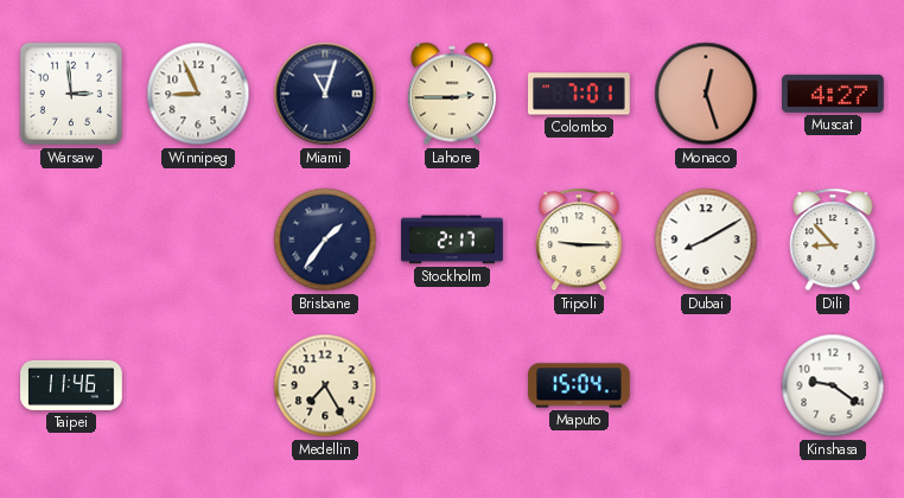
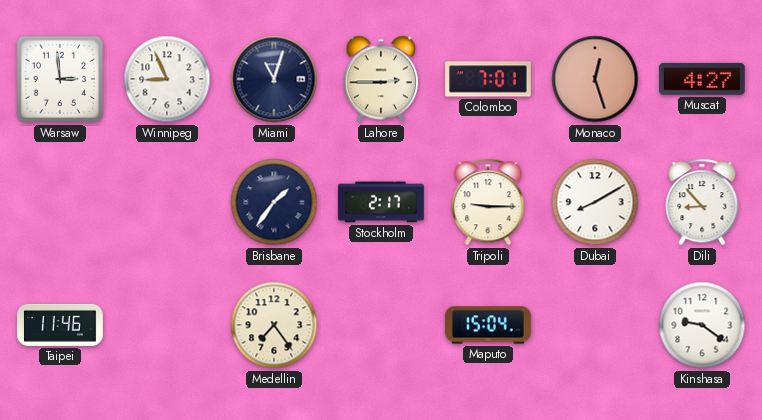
Medellin: 7:25 -> 7:24
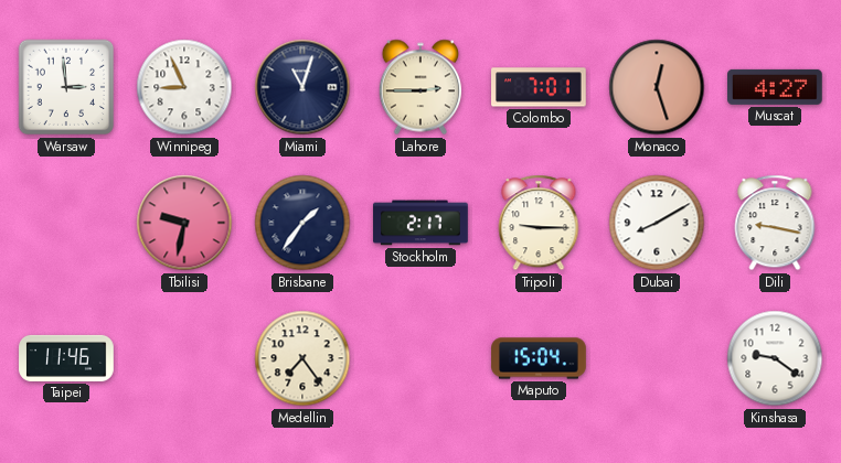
Tbilisi: none -> 9:32
Dili: 8:53 -> 9:17
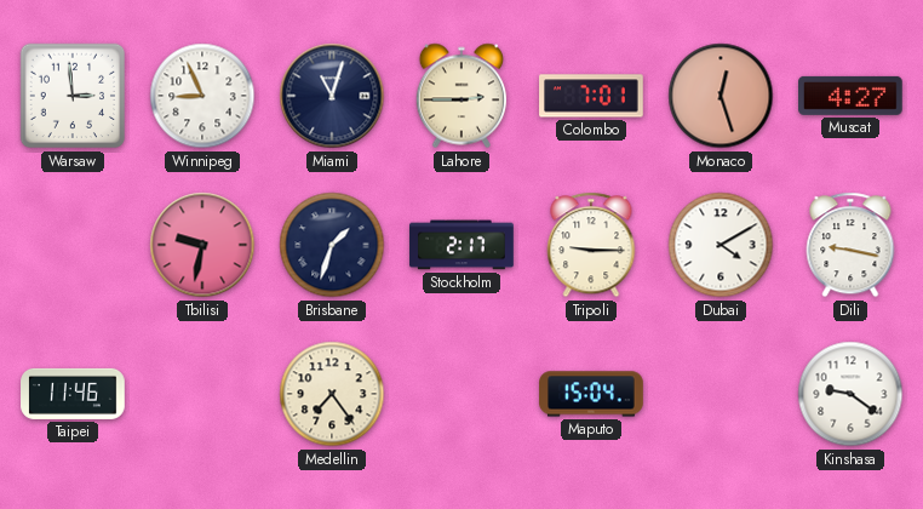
Brisbane: 1:36 -> 1:33
Dubai: 8:10 -> 4:10
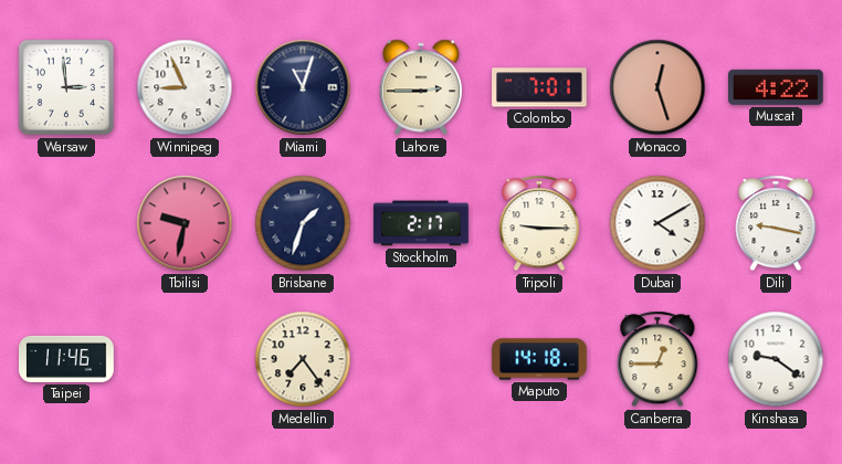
Muscat: 4:27 -> 4:22
Maputo: 15:04 -> 14:18
Canberra: none -> 12:45
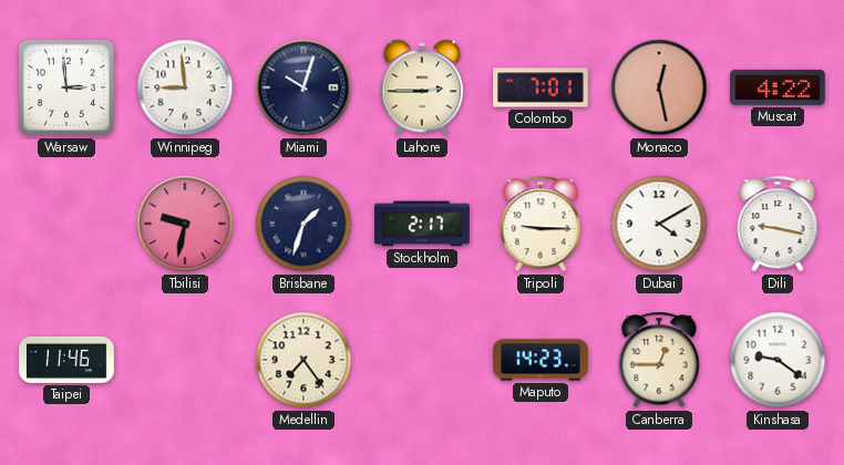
Winnipeg: 8:56 -> 8:59
Miami: 11:03 -> 10:03
Monaco: 12:27 -> 12:28
Maputo: 14:18 -> 14:23
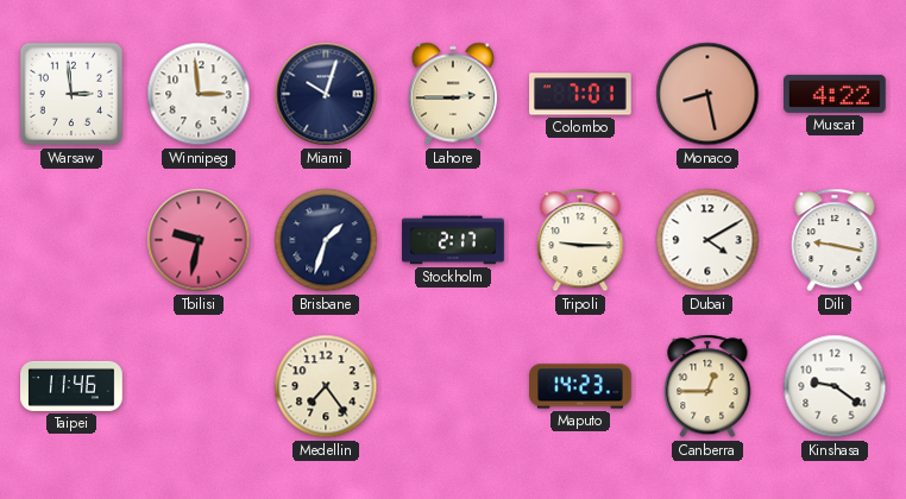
Winnipeg: 8:59 -> 2:59
Monaco: 12:28 -> 8:28
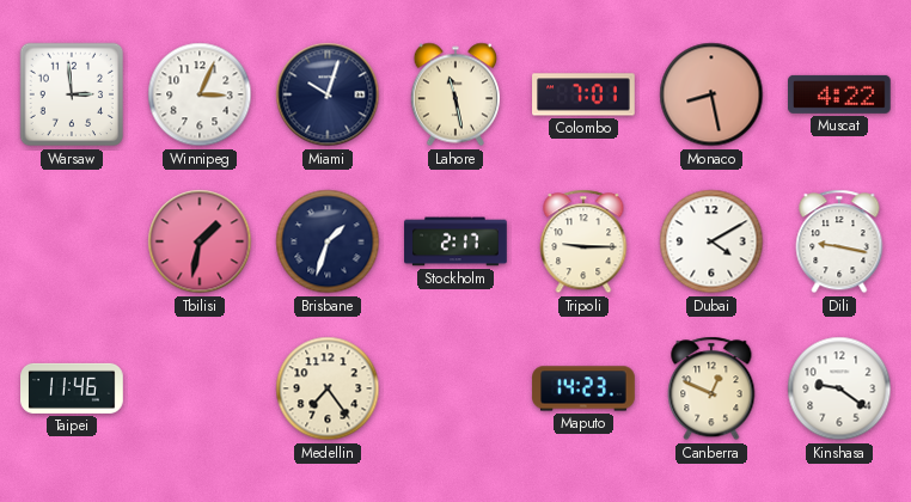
Winnipeg: 2:59 -> 3:04
Lahore: 2:45 -> 11:28
Tbilisi: 9:32 -> 1:32
Canberra: 12:45 -> 12:49
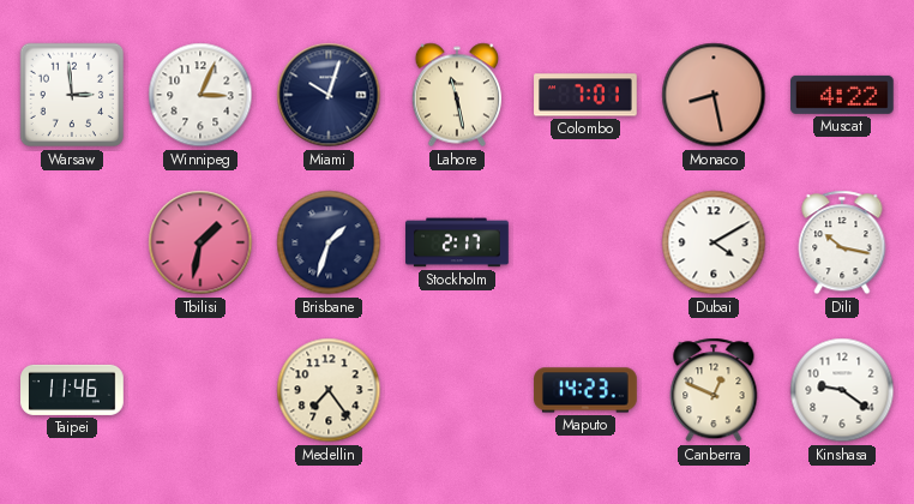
Tripoli: 9:15 -> none
Dili: 9:17 -> 10:17
